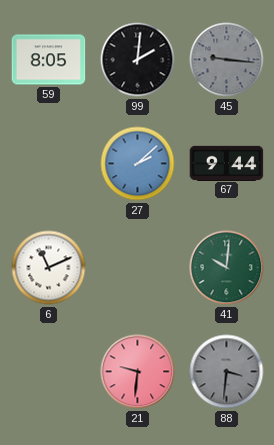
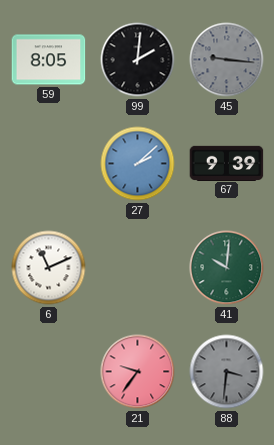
67: 9:44 -> 9:39
21: 9:31 -> 9:36
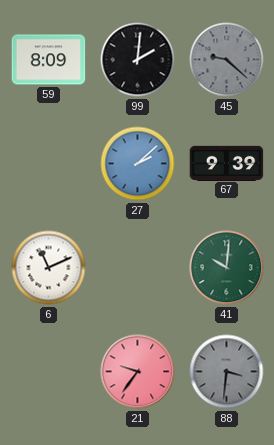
59: 8:05 -> 8:09
45: 9:16 -> 9:22
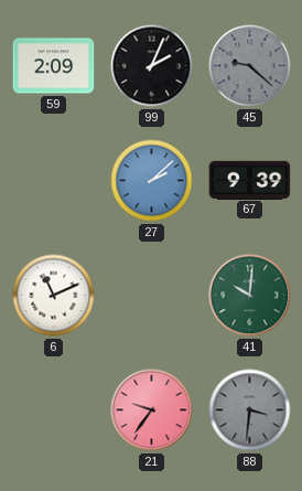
59: 8:09 -> 2:09
99: 2:01 -> 2:04
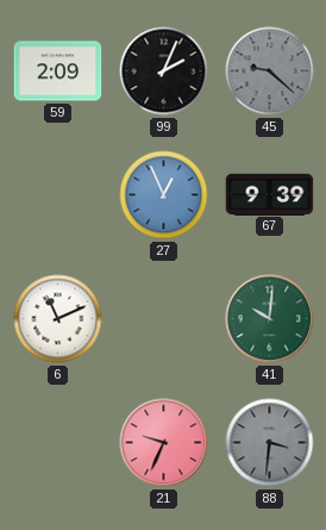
27: 2:08 -> 12:56
21: 9:36 -> 9:34
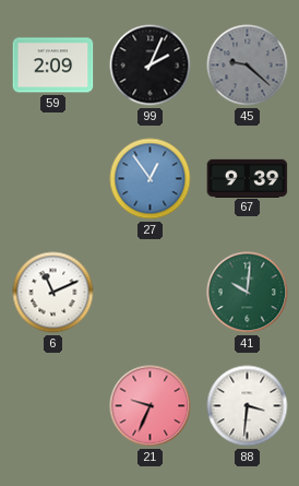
27: 12:56 -> 12:54
88 dial: grey -> white
